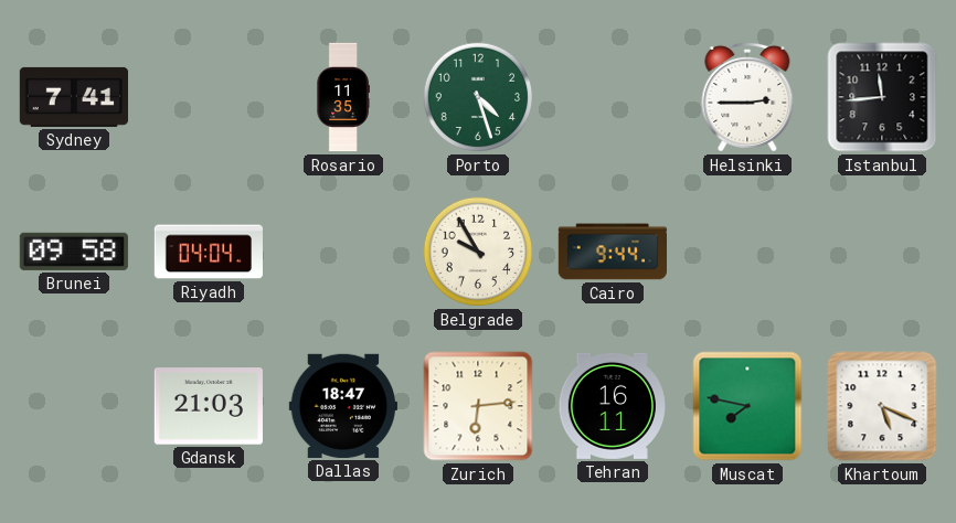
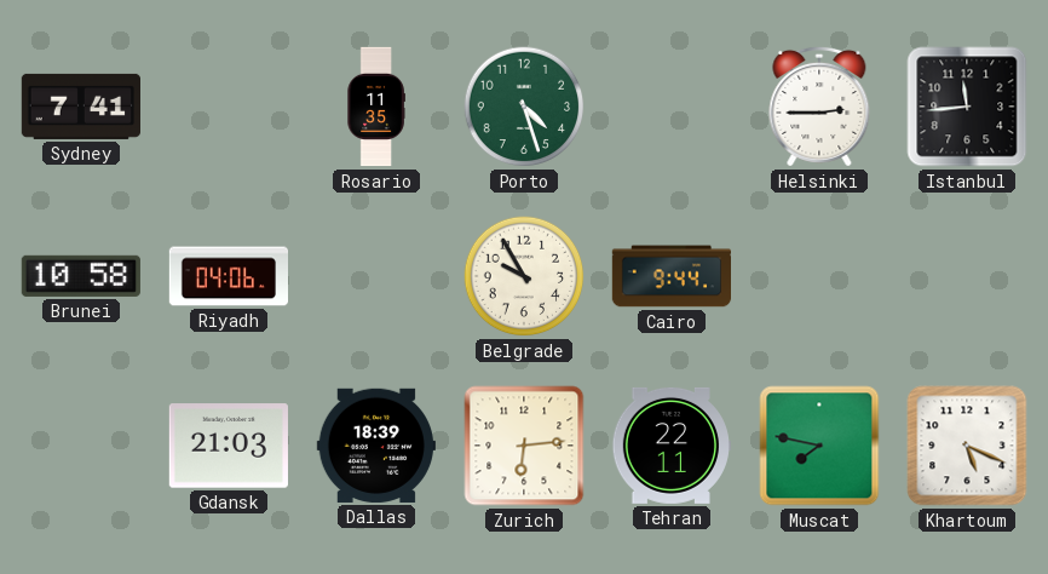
Brunei: 09:58 -> 10:58
Riyadh: 04:04 -> 04:06
Dallas: 18:47 -> 18:39
Tehran: 16:11 -> 22:11
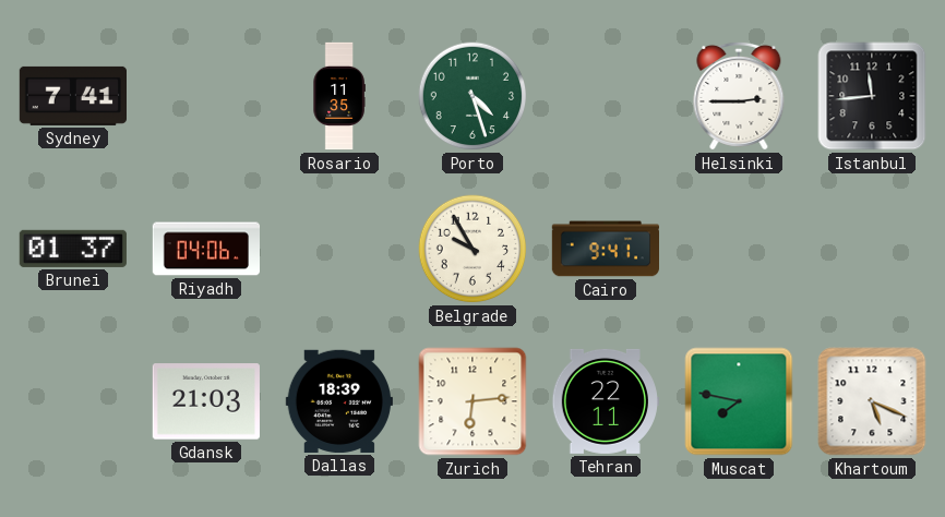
Brunei: 10:58 -> 01:37
Cairo: 9:44 -> 9:41
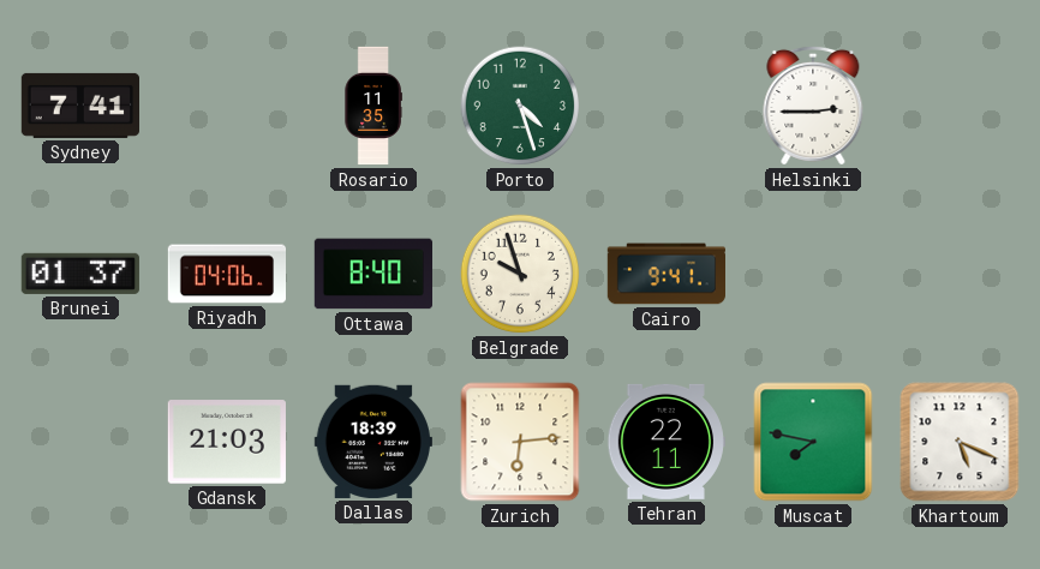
Istanbul: 11:44 -> none
Ottawa: none -> 8:40
Belgrade: 9:55 -> 9:57
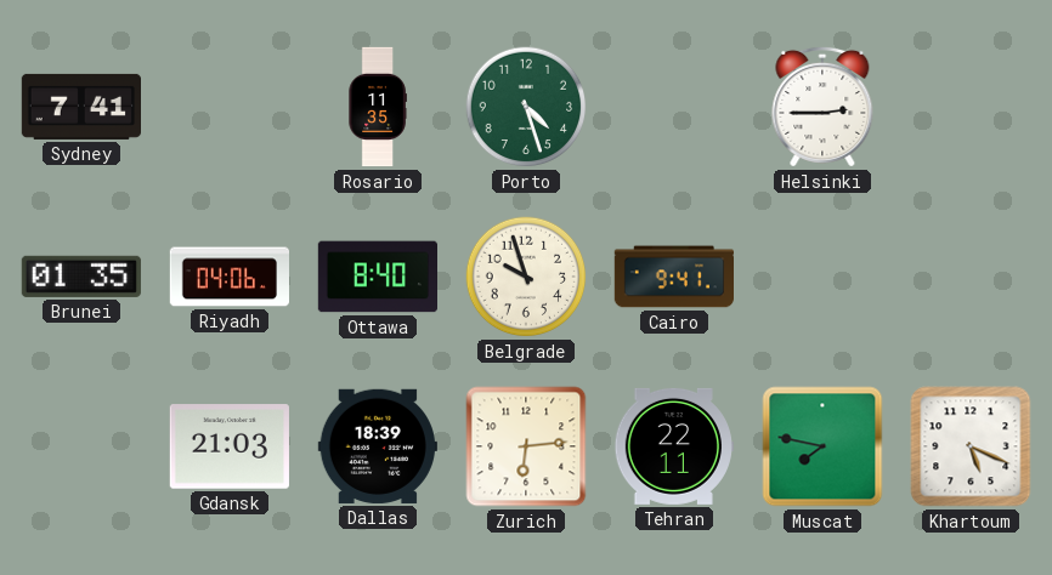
Brunei: 01:37 -> 01:35
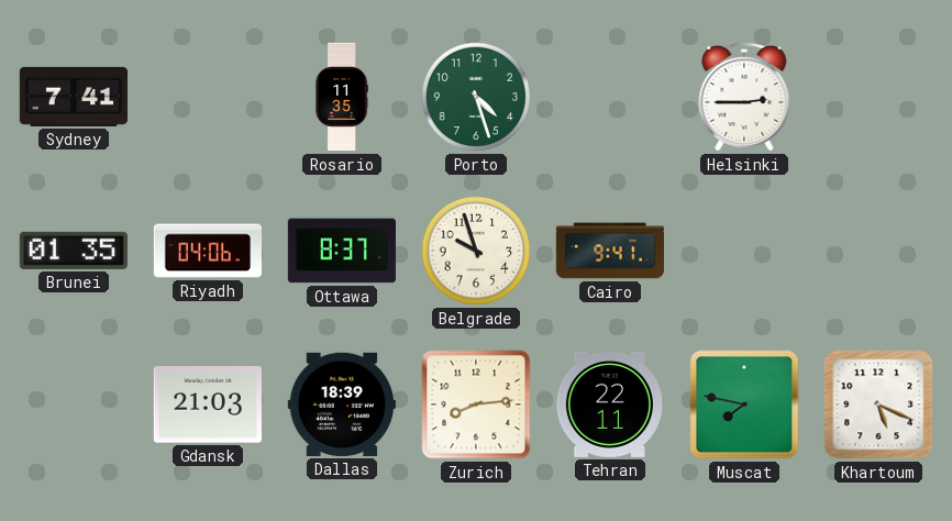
Ottawa: 8:40 -> 8:37
Zurich: 6:14 -> 8:14
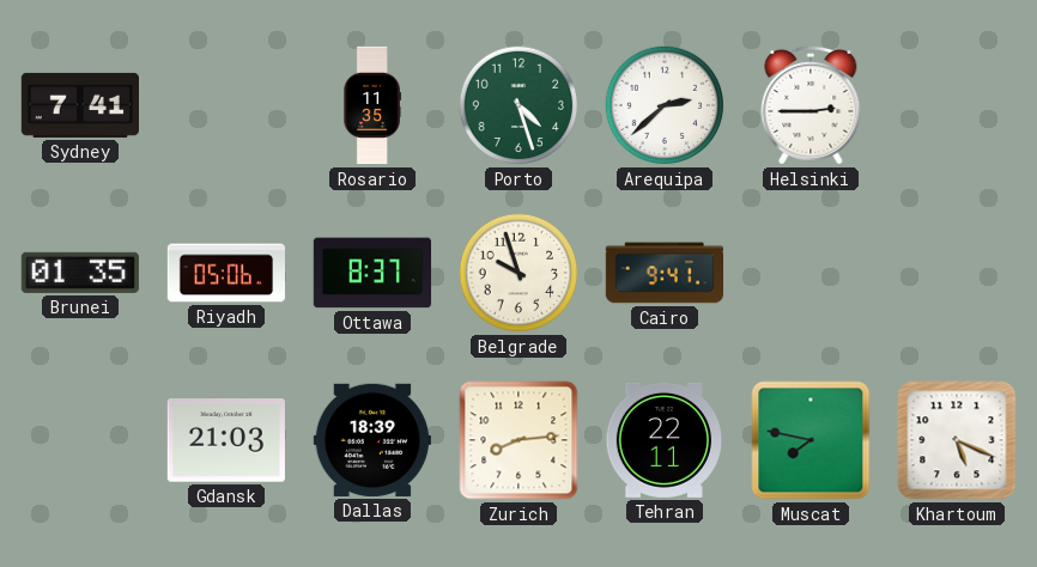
Arequipa: none -> 2:38
Riyadh: 04:06 -> 05:06
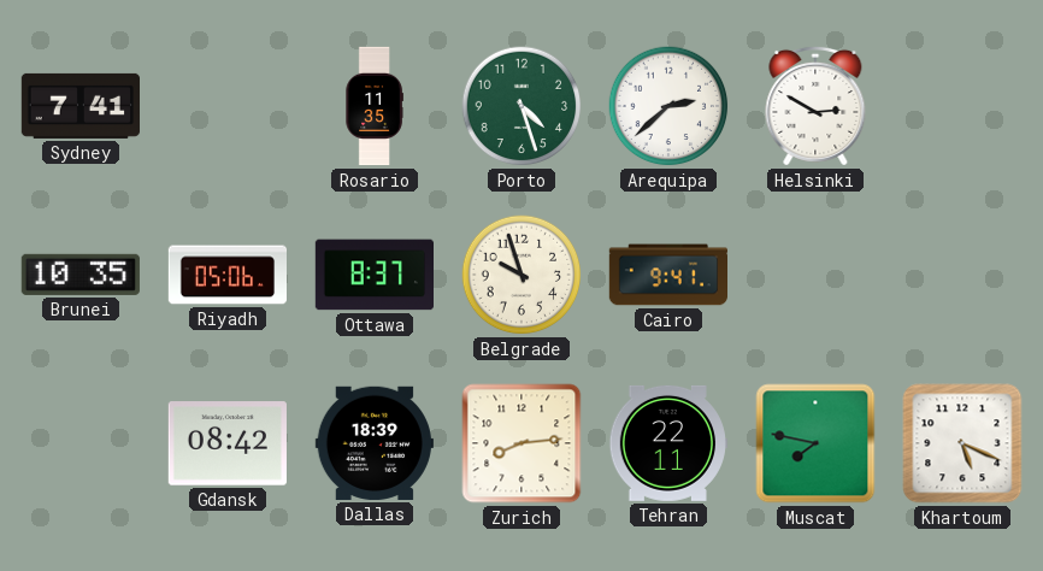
Helsinki: 2:45 -> 2:50
Brunei: 01:35 -> 10:35
Gdansk: 21:03 -> 08:42
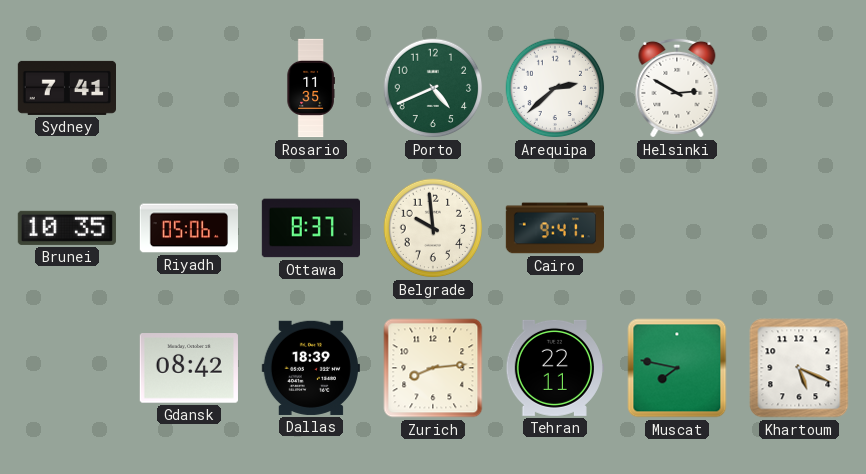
Porto: 4:27 -> 4:41
Belgrade: 9:57 -> 9:59
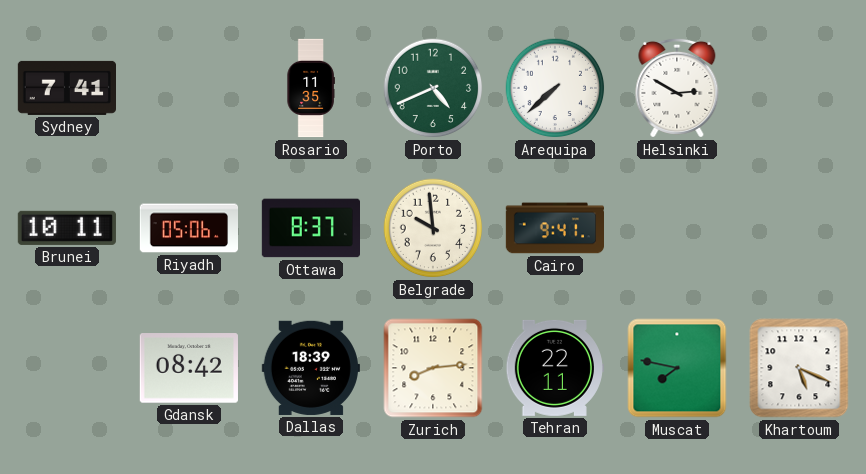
Arequipa: 2:38 -> 7:38
Brunei: 10:35 -> 10:11
